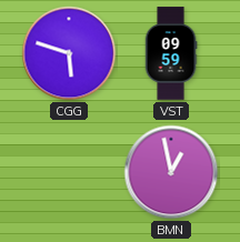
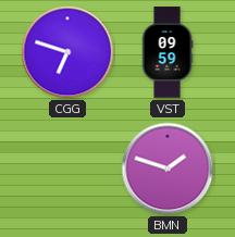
CGG: 5:48 -> 6:48
BMN: 12:58 -> 1:48
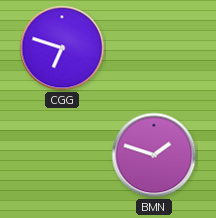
VST: 09:59 -> none
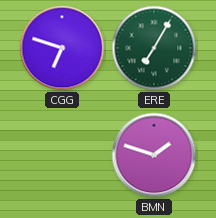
ERE: none -> 7:05
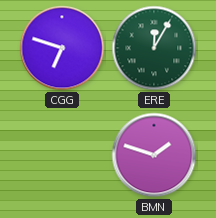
ERE: 7:05 -> 12:05
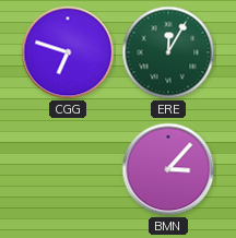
BMN: 1:48 -> 3:07
